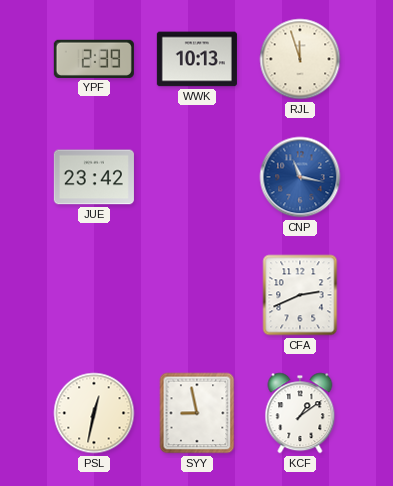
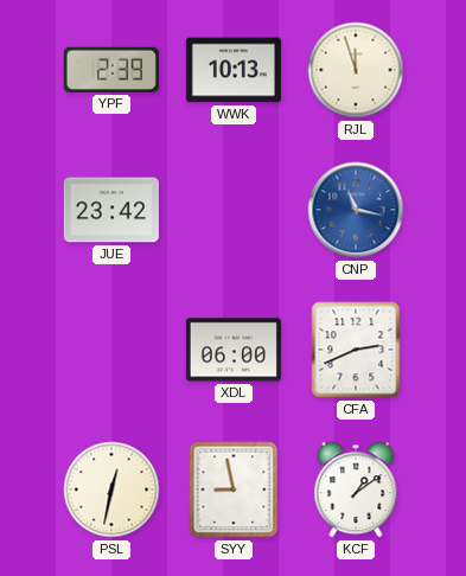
XDL: none -> 06:00
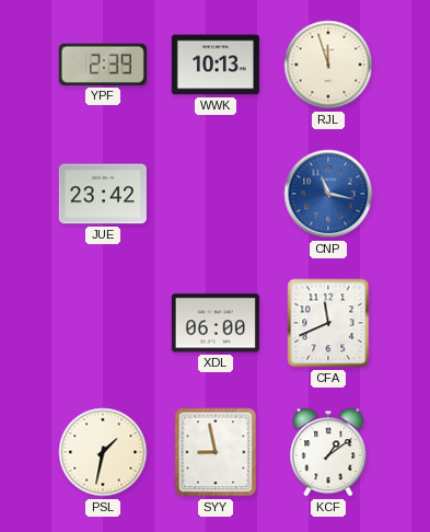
CFA: 2:41 -> 11:41
PSL: 12:32 -> 1:32
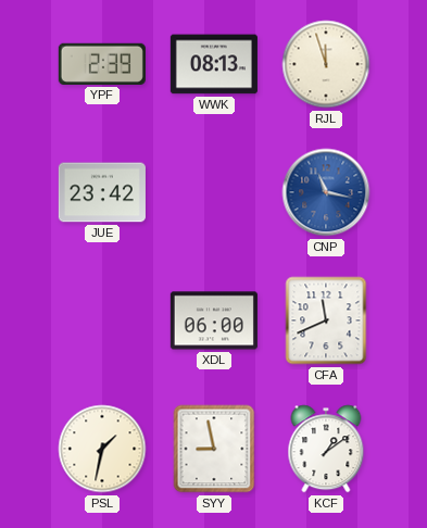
WWK: 10:13 -> 08:13
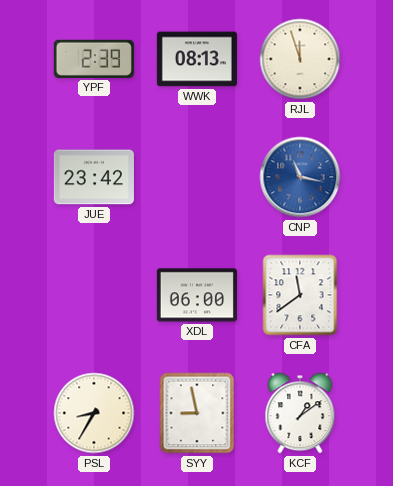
CFA: 11:41 -> 11:39
PSL: 1:32 -> 8:35
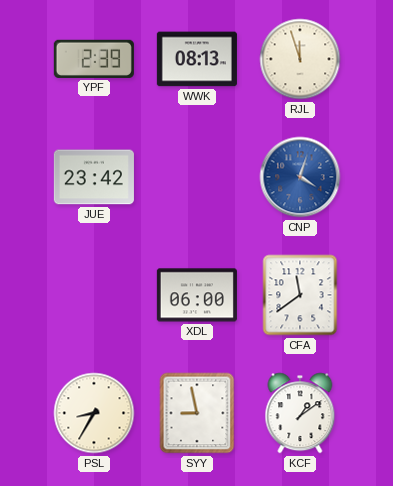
CNP: 11:17 -> 4:03
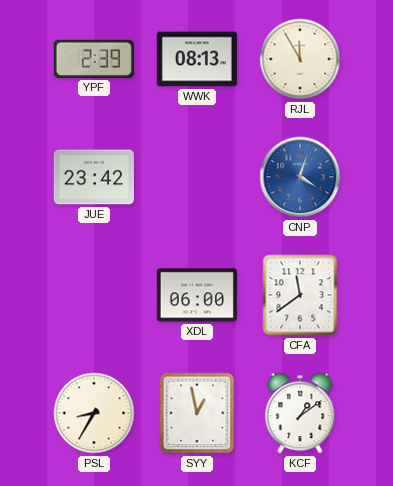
RJL: 11:57 -> 11:55
SYY: 8:58 -> 12:58
